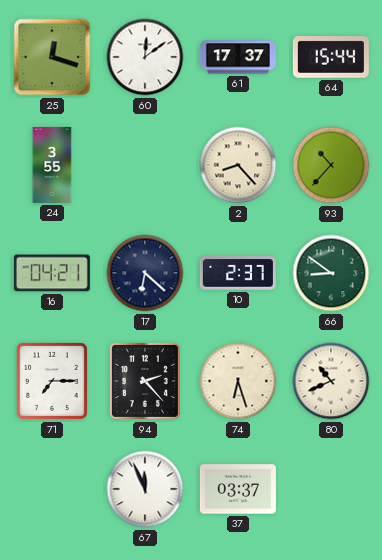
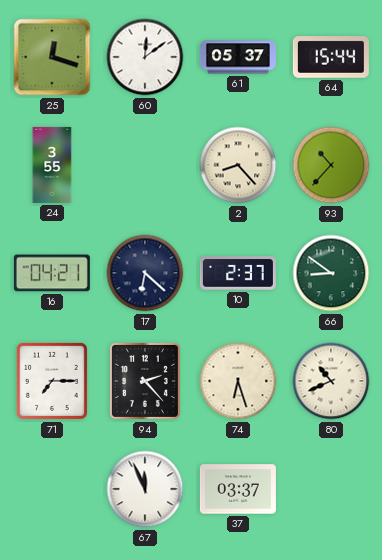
61: 17:37 -> 05:37
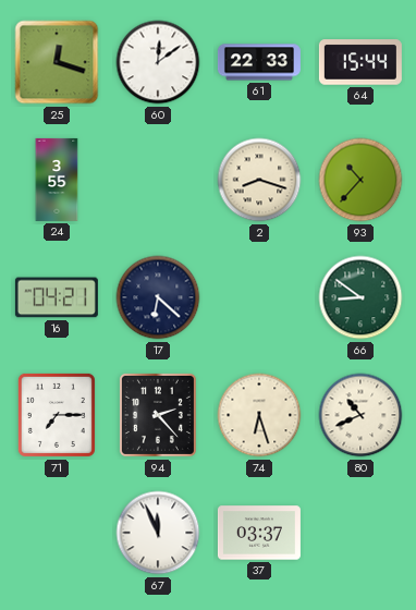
61: 05:37 -> 22:33
2: 8:23 -> 8:18
10: 2:37 -> none
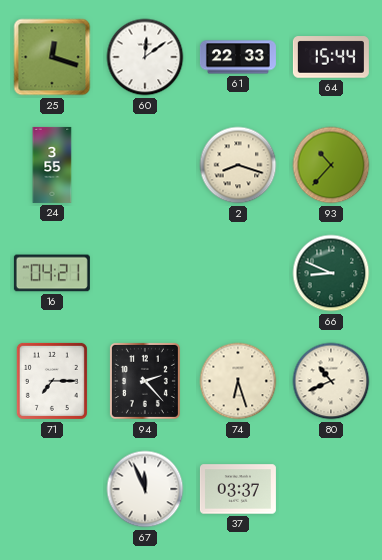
17: 6:22 -> none
66: 8:51 -> 8:49
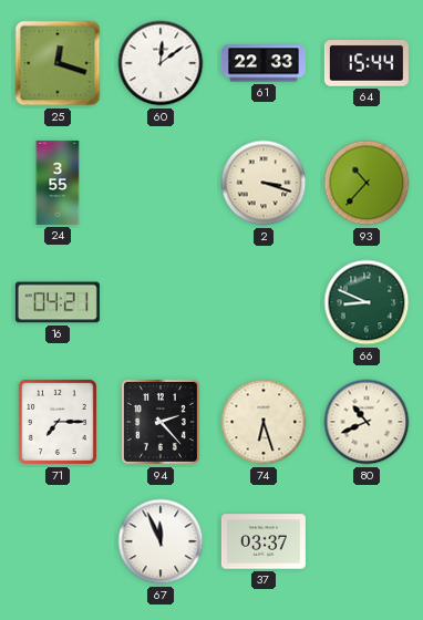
2: 8:18 -> 3:18
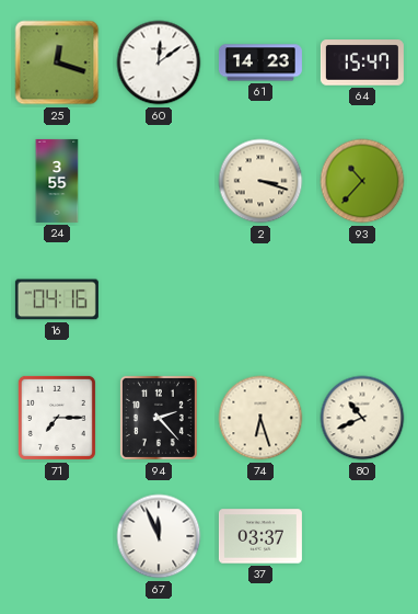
61: 22:33 -> 14:23
64: 15:44 -> 15:47
16: 04:21 -> 04:16
66: 8:49 -> none
